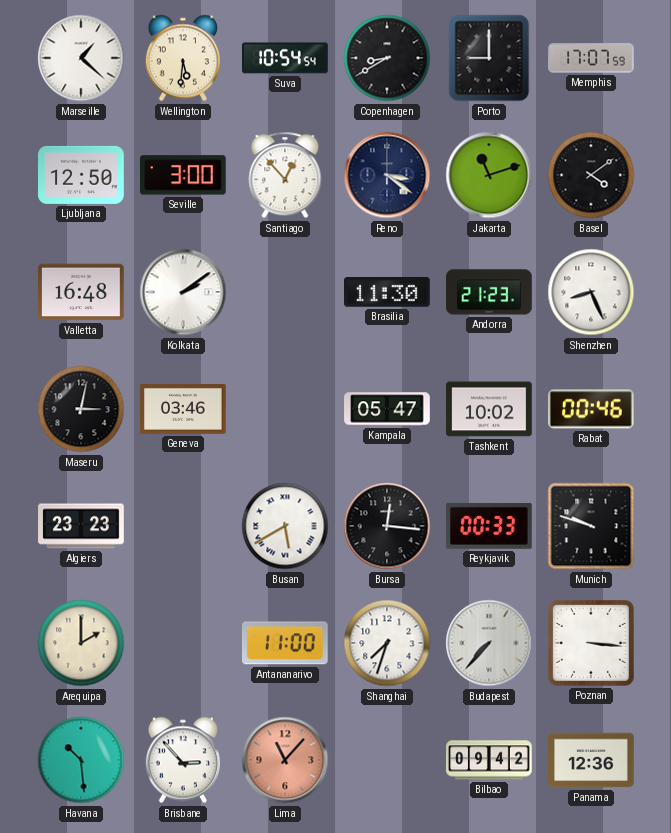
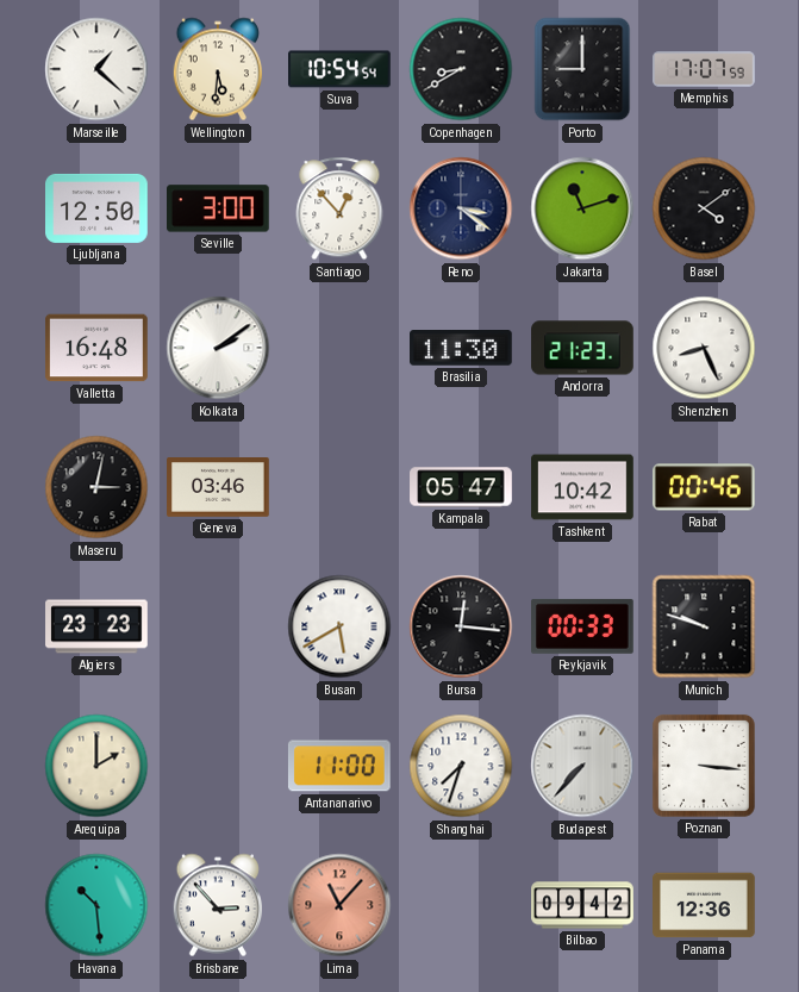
Tashkent: 10:02 -> 10:42
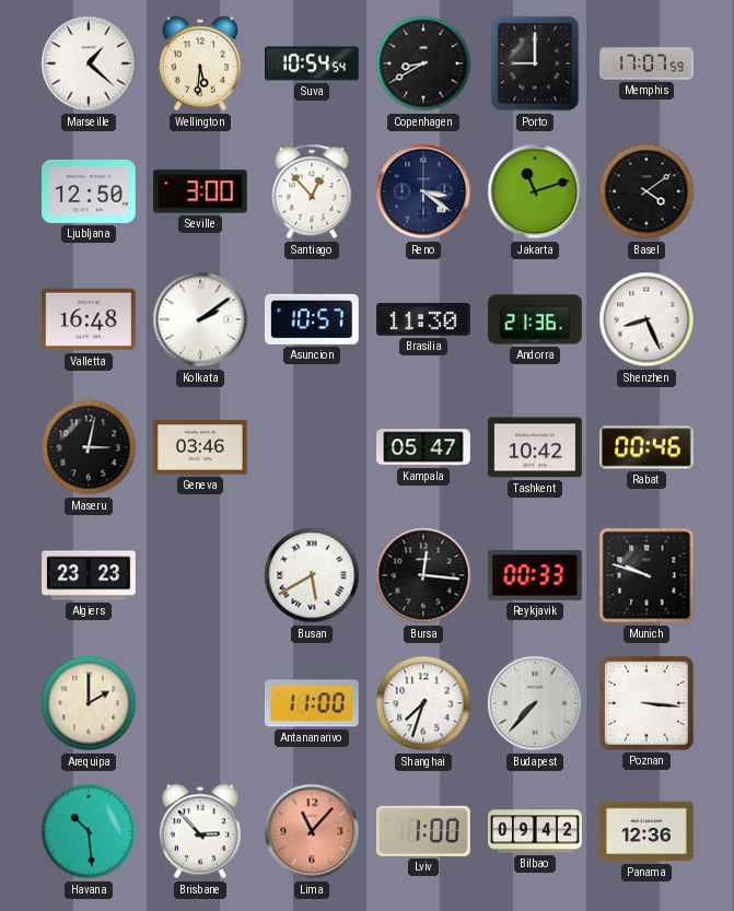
Asuncion: none -> 10:57
Andorra: 21:23 -> 21:36
Lviv: none -> 1:00
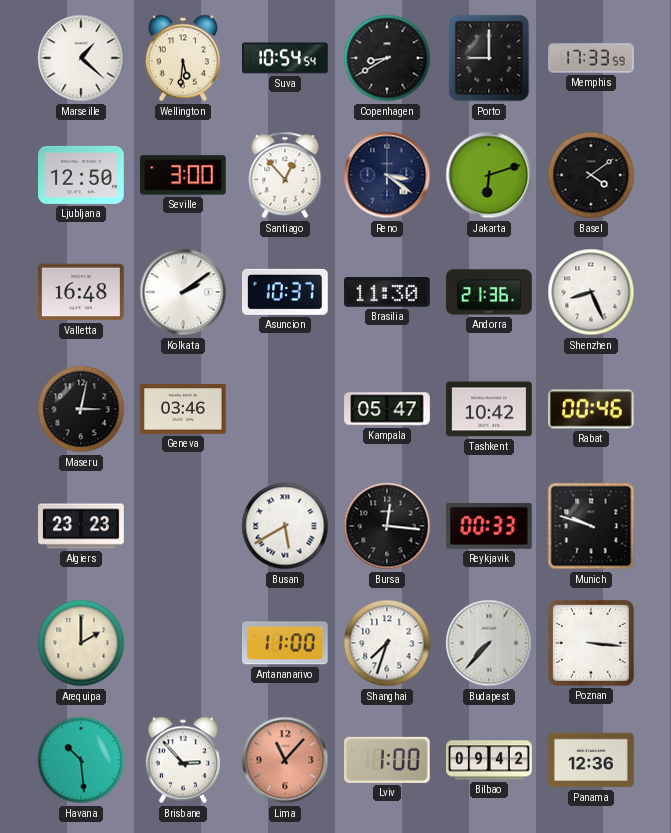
Memphis: 17:07 -> 17:33
Jakarta: 11:12 -> 6:12
Asuncion: 10:57 -> 10:37
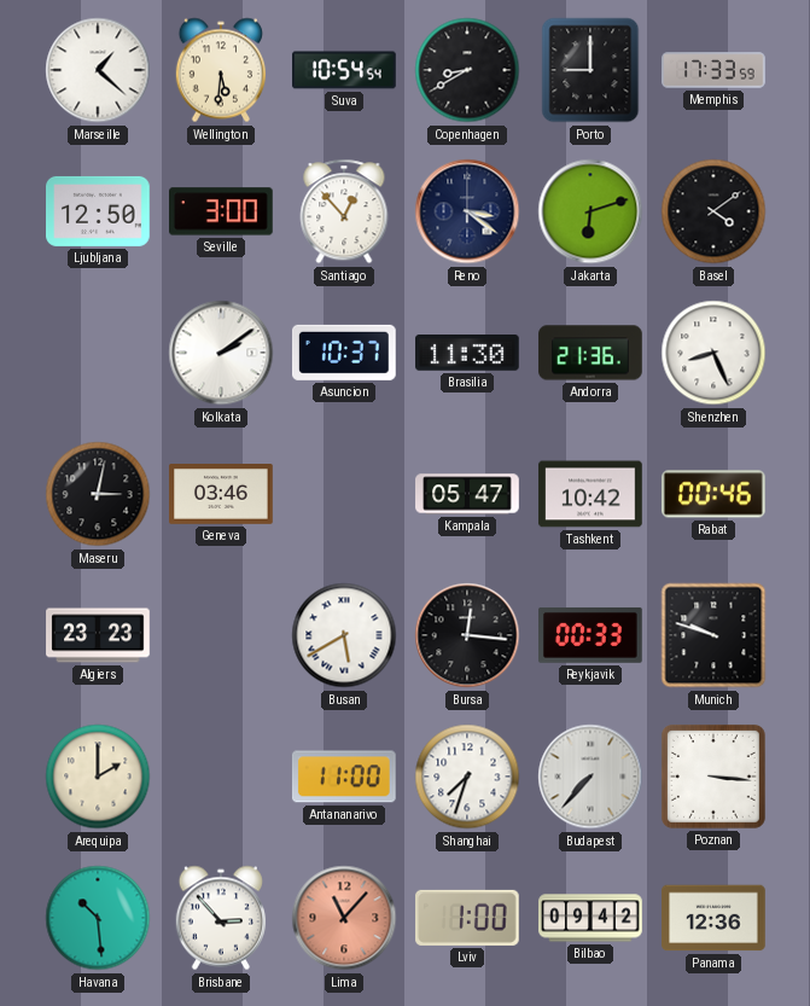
Valletta: 16:48 -> none
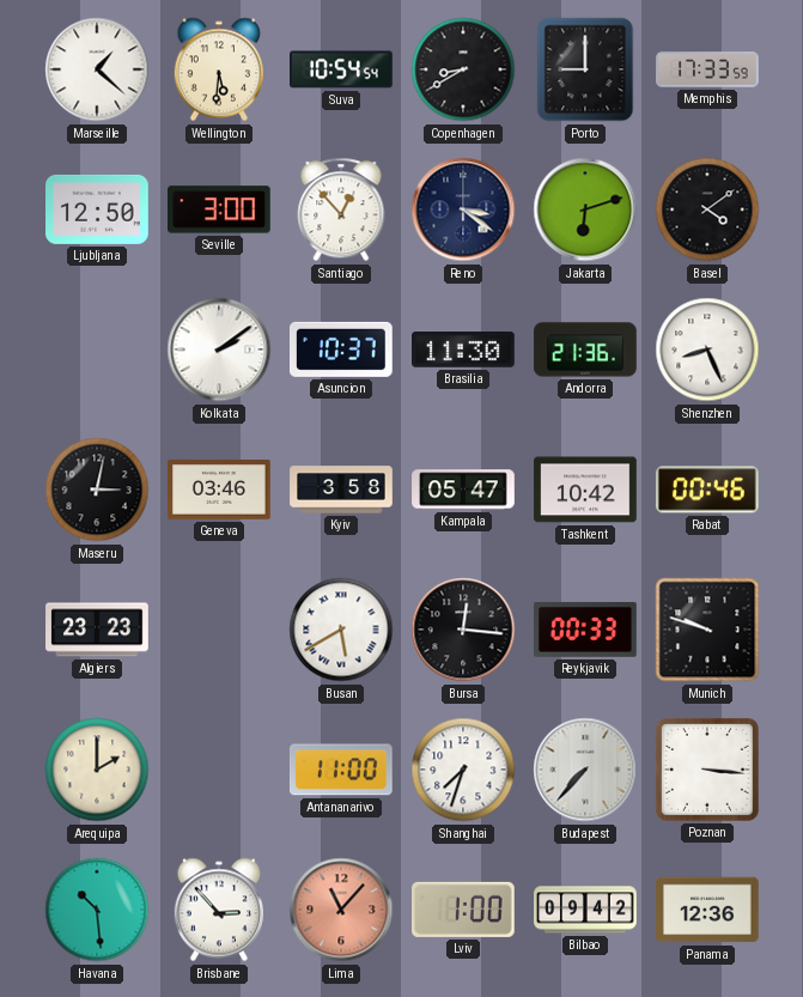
Kyiv: none -> 3:58
